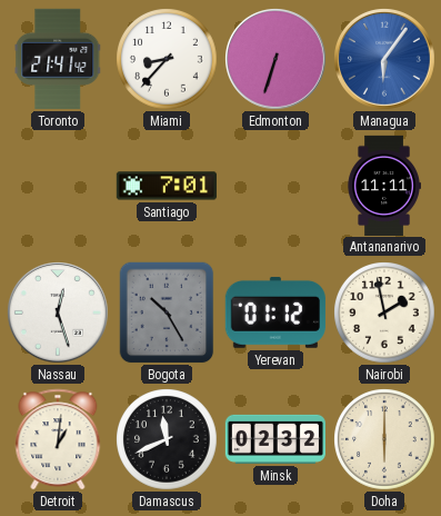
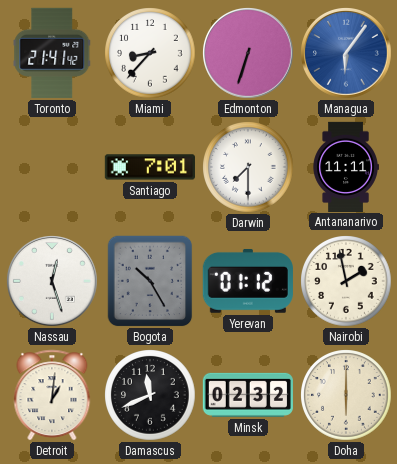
Darwin: none -> 7:30
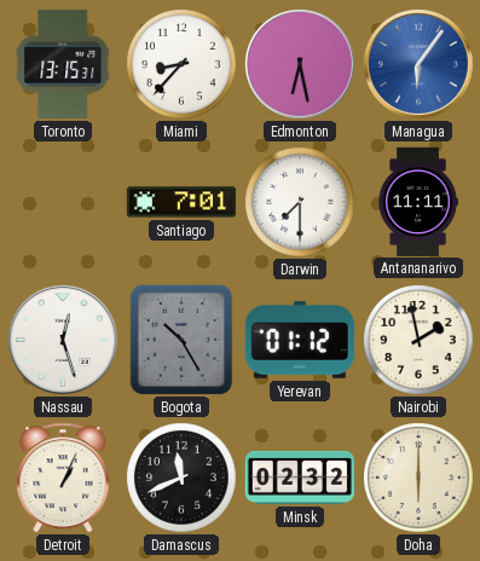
Toronto: 21:41 -> 13:15
Edmonton: 6:33 -> 6:28
Detroit: 1:01 -> 1:04
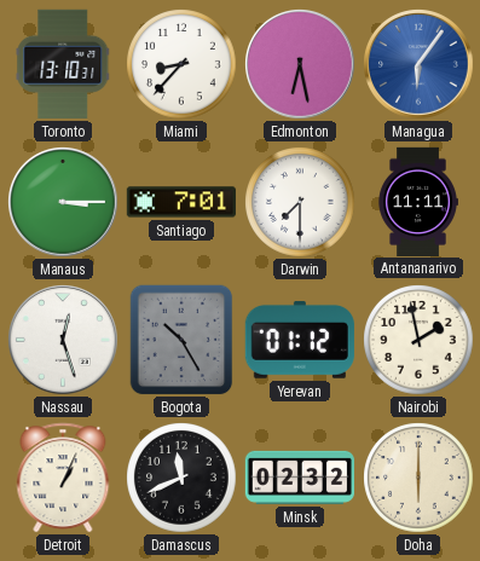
Toronto: 13:15 -> 13:10
Manaus: none -> 3:15
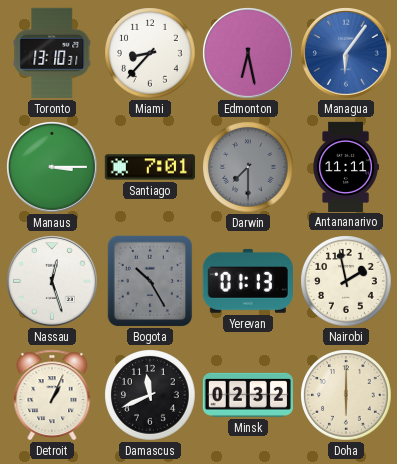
Darwin dial: white -> grey
Yerevan: 01:12 -> 01:13
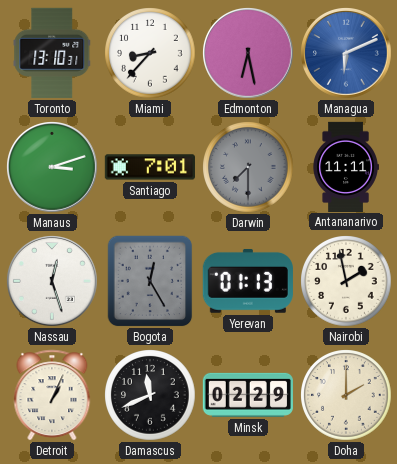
Managua: 6:06 -> 6:11
Manaus: 3:15 -> 3:12
Bogota: 10:25 -> 12:25
Minsk: 02:32 -> 02:29
Doha: 6:00 -> 2:00
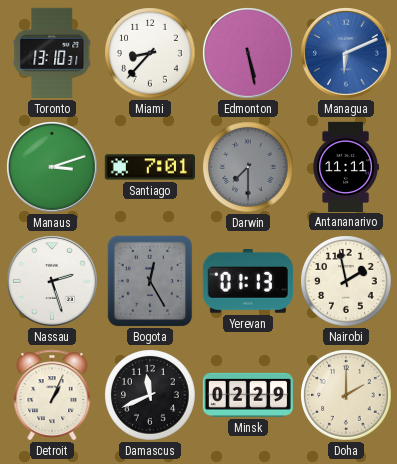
Edmonton: 6:28 -> 5:28
Nassau: 12:27 -> 2:27
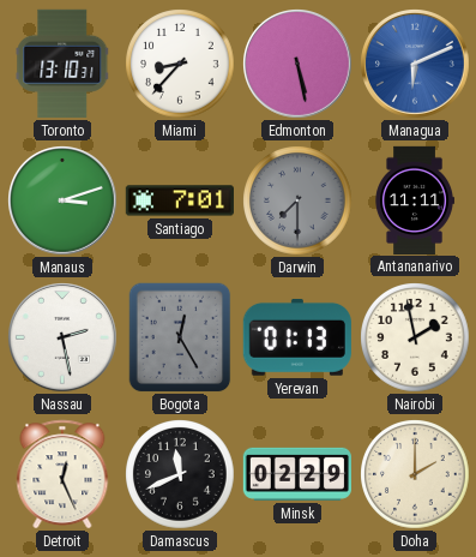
Nassau: 2:27 -> 2:28
Detroit: 1:04 -> 12:26
